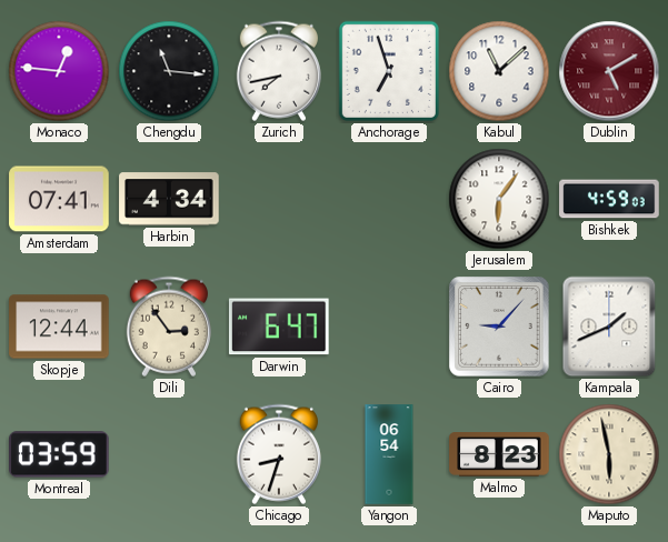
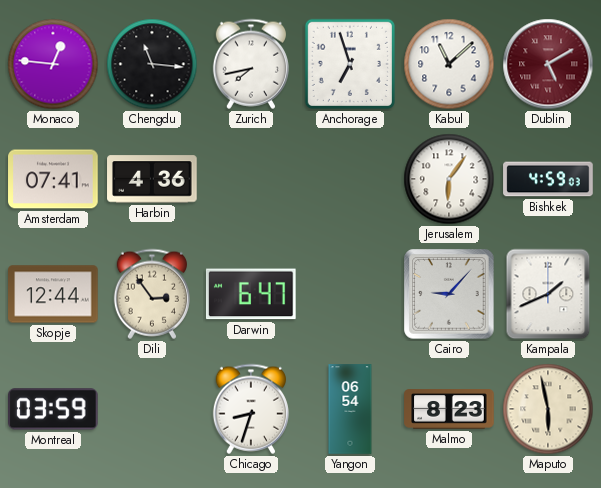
Harbin: 4:34 -> 4:36
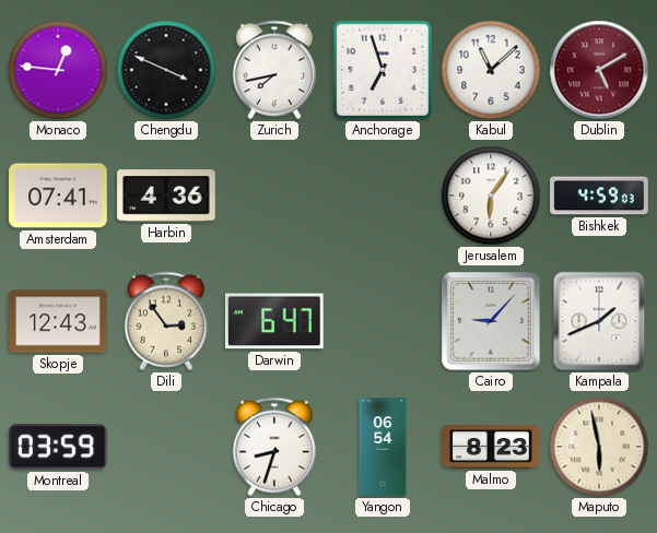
Chengdu: 11:16 -> 3:49
Skopje: 12:44 -> 12:43
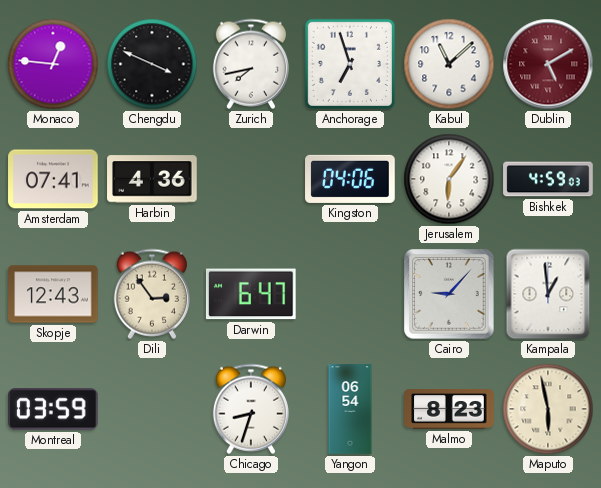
Kingston: none -> 04:06
Kampala: 1:41 -> 12:59
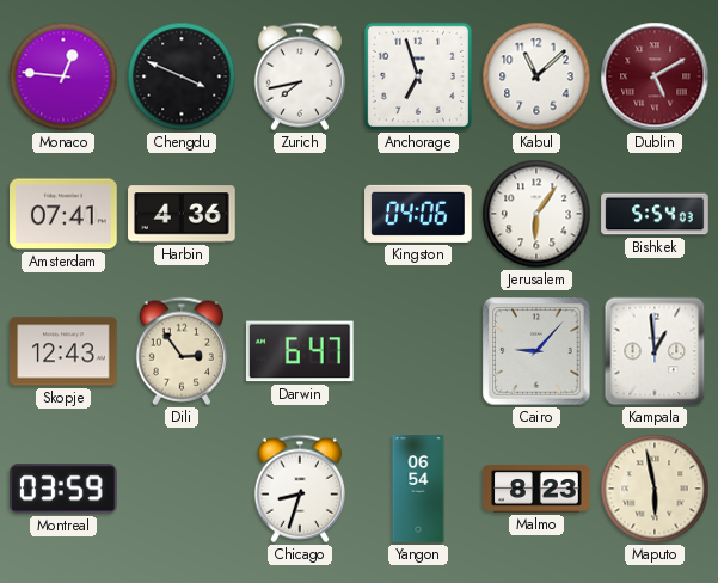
Bishkek: 4:59 -> 5:54
